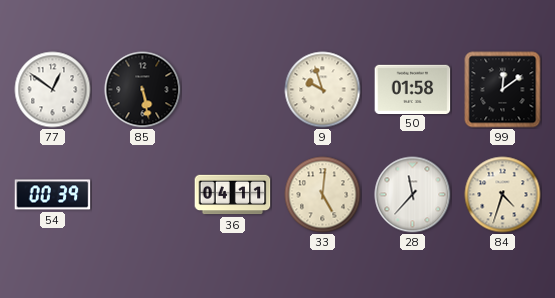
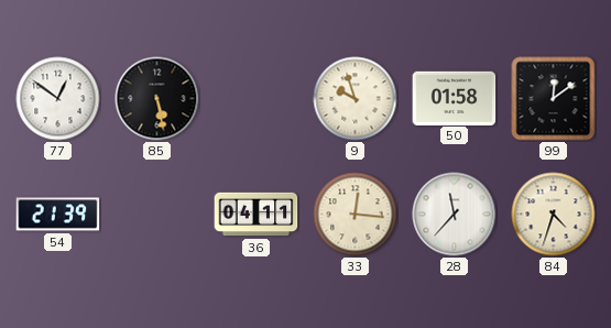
54: 00:39 -> 21:39
33: 5:01 -> 12:16
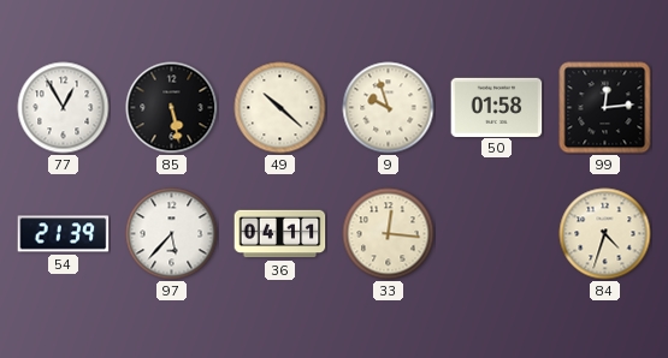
77: 12:51 -> 12:55
49: none -> 10:22
99: 12:09 -> 12:14
97: none -> 5:37
28: 11:37 -> none
